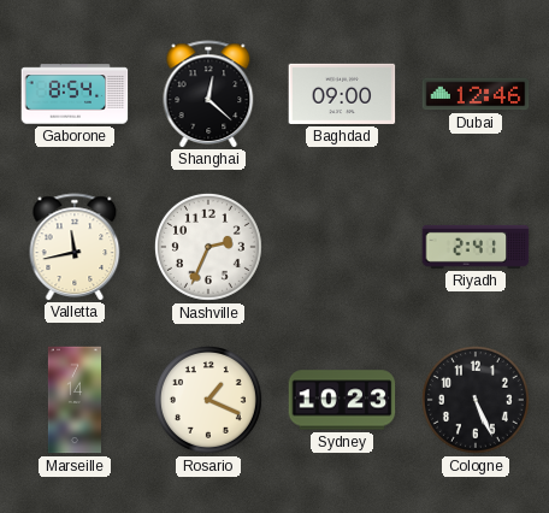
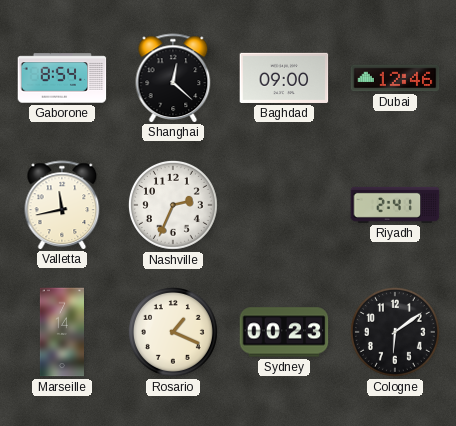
Sydney: 10:23 -> 00:23
Cologne: 5:26 -> 6:09
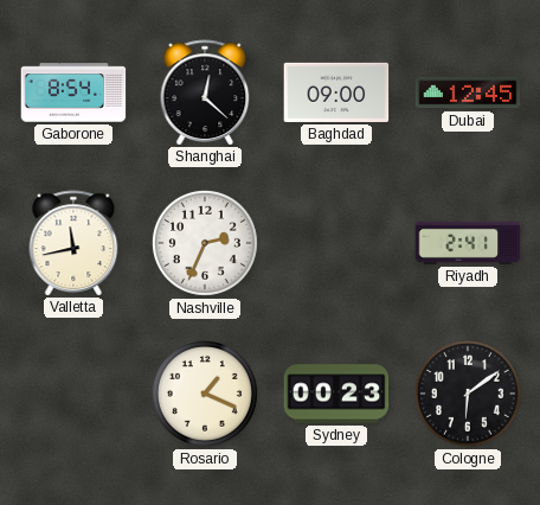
Dubai: 12:46 -> 12:45
Marseille: 7:14 -> none
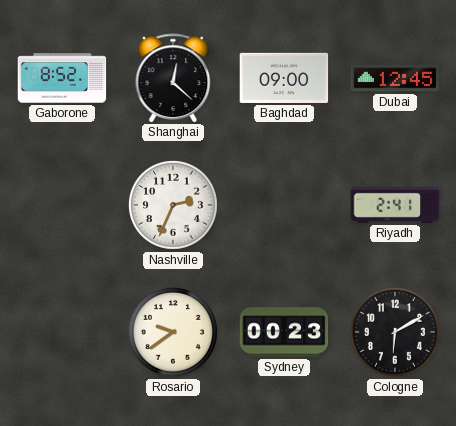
Gaborone: 8:54 -> 8:52
Valletta: 11:43 -> none
Rosario: 1:19 -> 9:39
Cologne: 6:09 -> 6:10
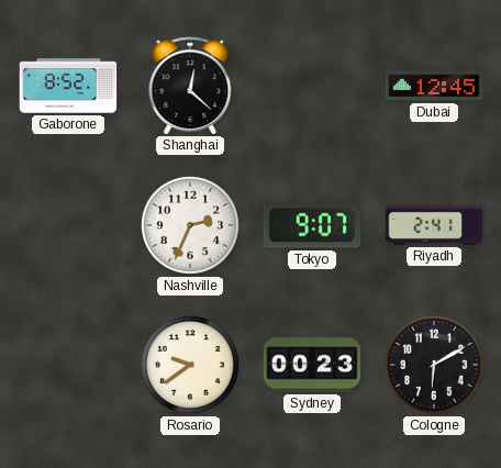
Baghdad: 09:00 -> none
Tokyo: none -> 9:07
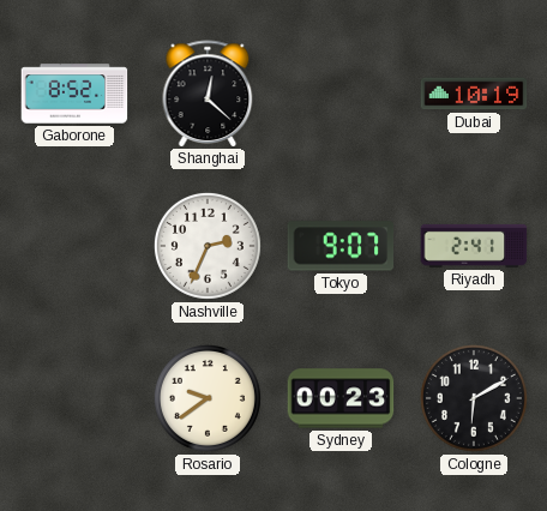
Dubai: 12:45 -> 10:19
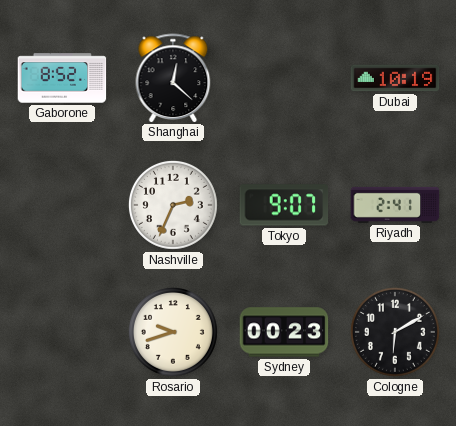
Rosario: 9:39 -> 9:42
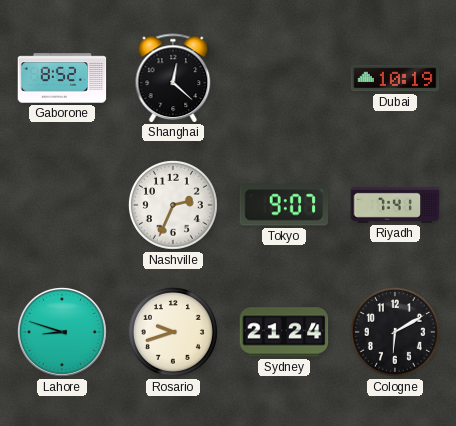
Riyadh: 2:41 -> 7:41
Lahore: none -> 8:48
Sydney: 00:23 -> 21:24
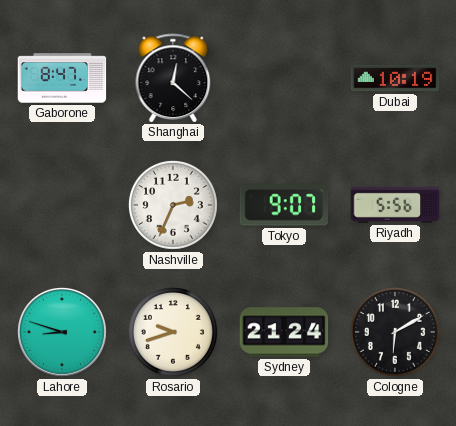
Gaborone: 8:52 -> 8:47
Riyadh: 7:41 -> 5:56
